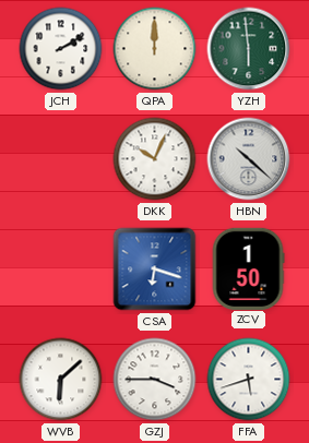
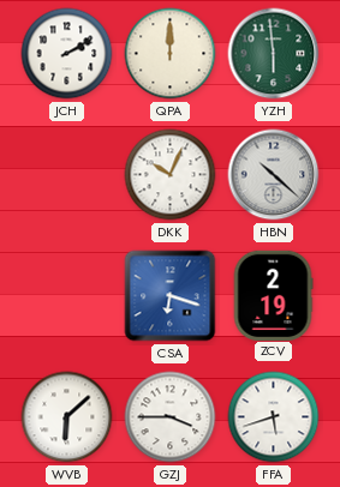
ZCV: 1:50 -> 2:19
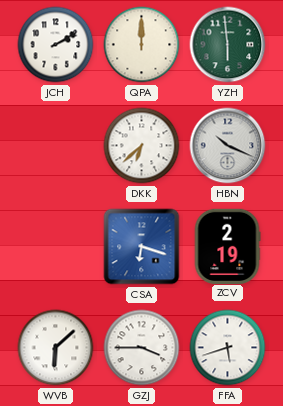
DKK: 10:04 -> 6:38
HBN: 10:22 -> 10:19
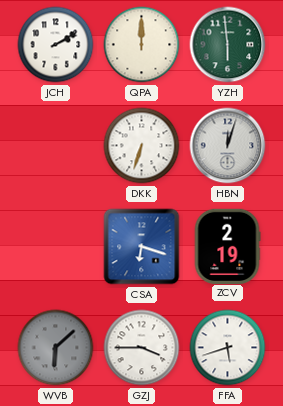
DKK: 6:38 -> 6:33
HBN: 10:19 -> 12:03
WVB dial: white -> grey
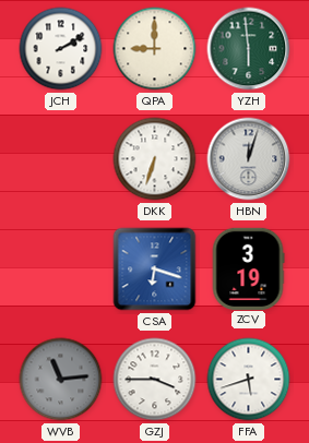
QPA: 12:00 -> 9:00
ZCV: 2:19 -> 3:19
WVB: 6:08 -> 11:14
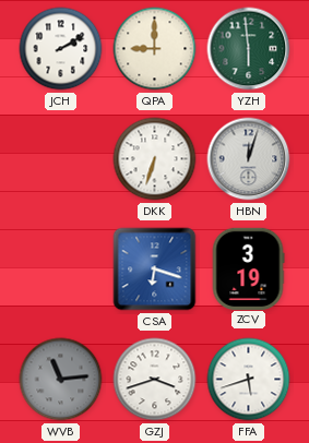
GZJ: 3:45 -> 3:42
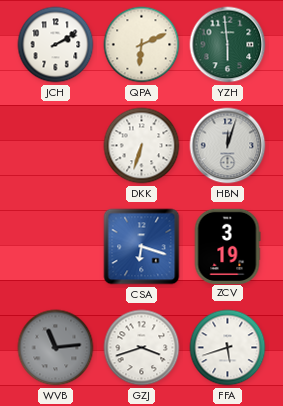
QPA: 9:00 -> 6:11
